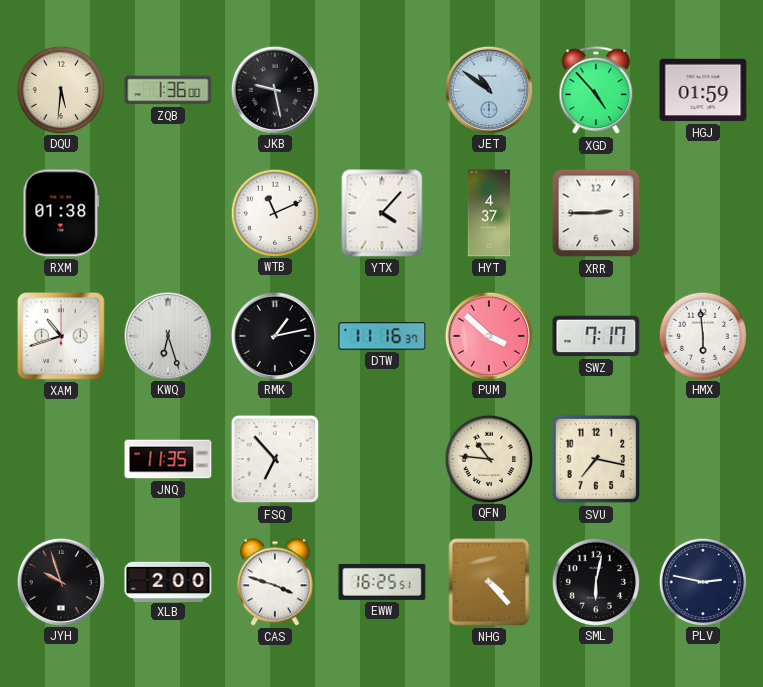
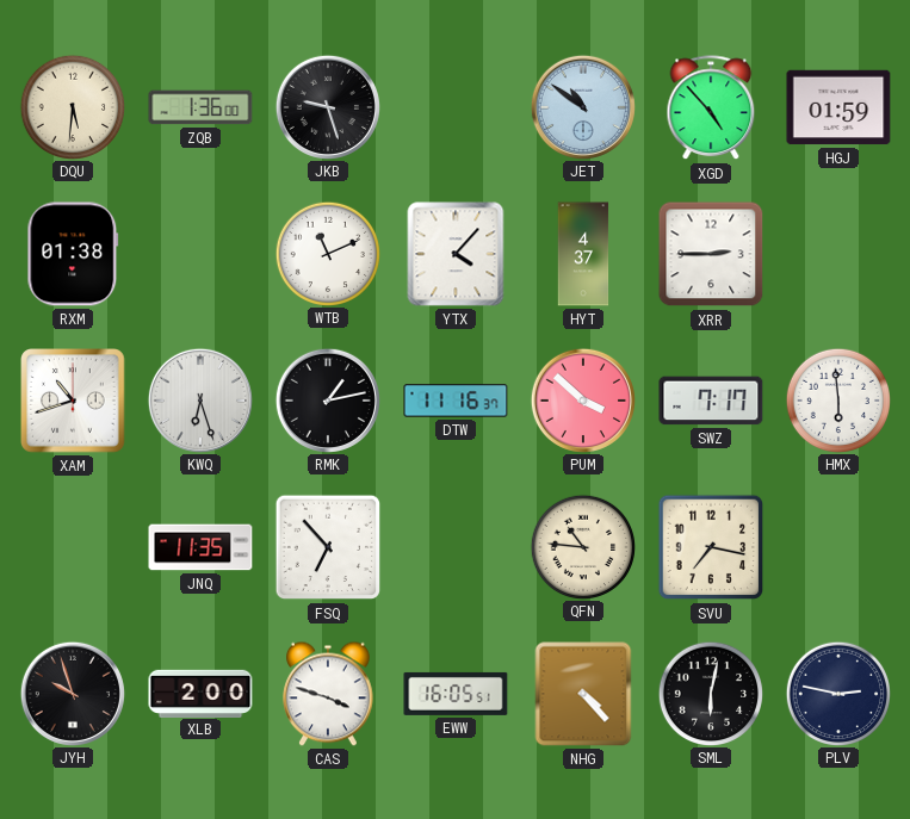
JKB: 9:28 -> 9:27
EWW: 16:25 -> 16:05
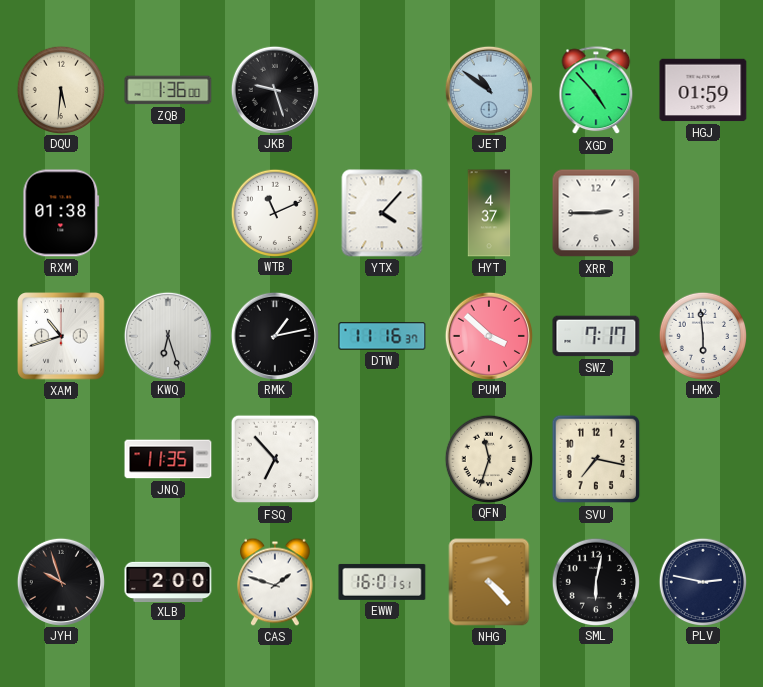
QFN: 10:46 -> 11:33
CAS: 3:48 -> 1:48
EWW: 16:05 -> 16:01
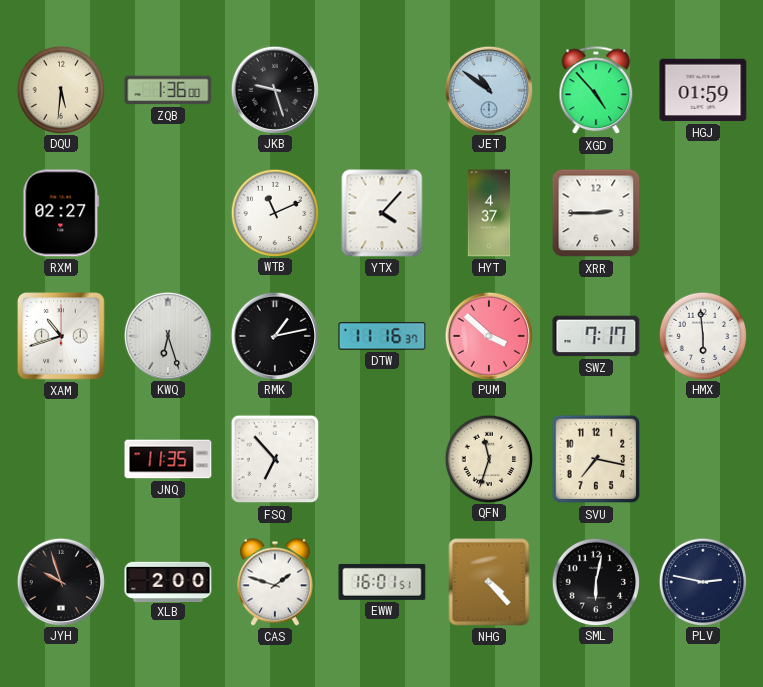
RXM: 01:38 -> 02:27
